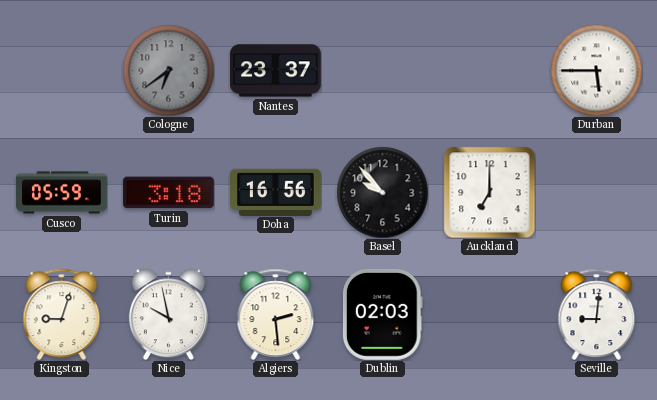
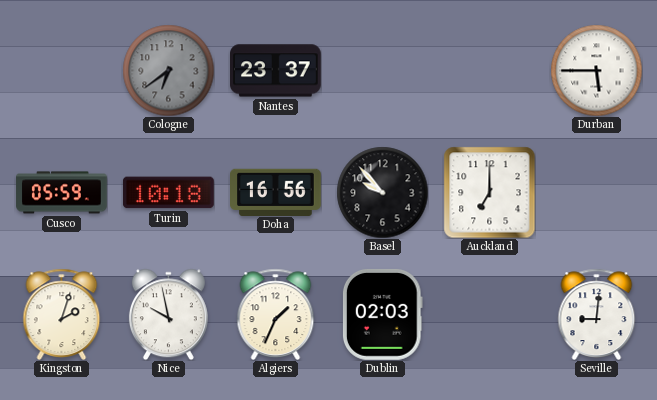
Turin: 3:18 -> 10:18
Kingston: 9:03 -> 2:03
Algiers: 2:29 -> 1:34
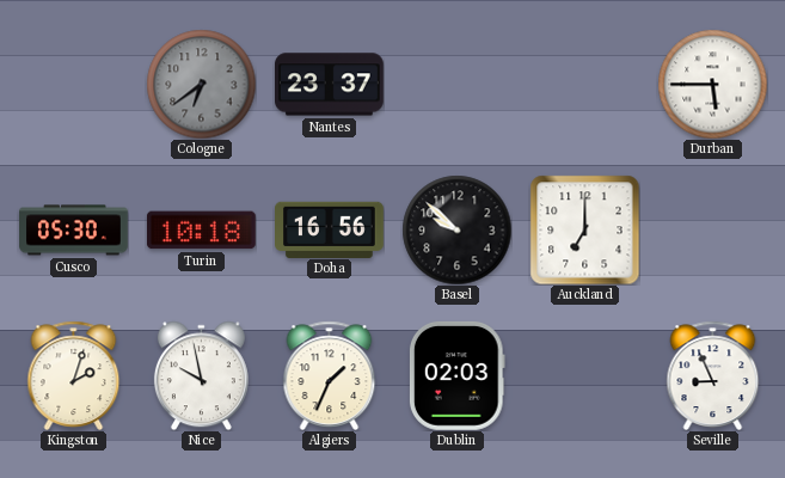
Cusco: 05:59 -> 05:30
Basel: 9:53 -> 9:52
Seville: 9:01 -> 8:56
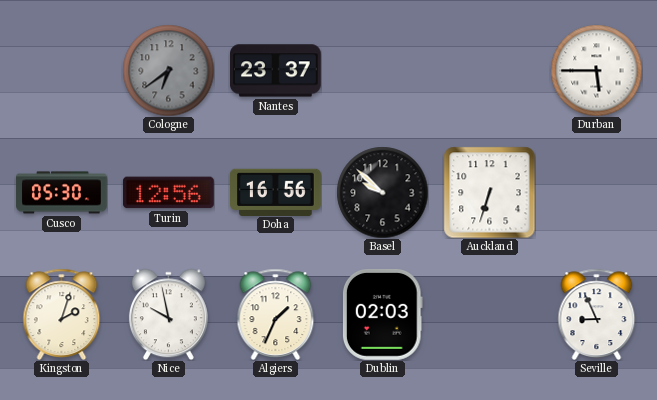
Turin: 10:18 -> 12:56
Auckland: 7:00 -> 6:33
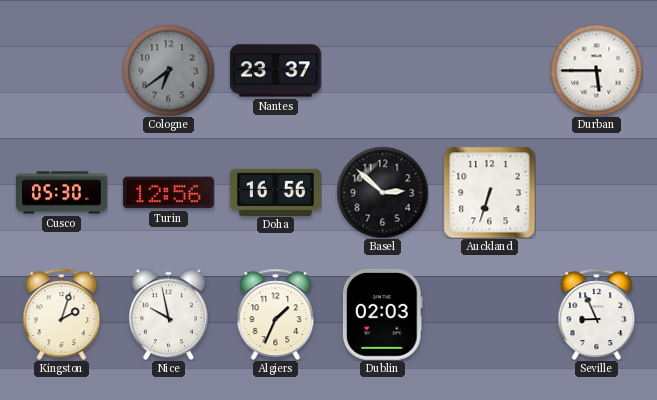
Basel: 9:52 -> 2:52
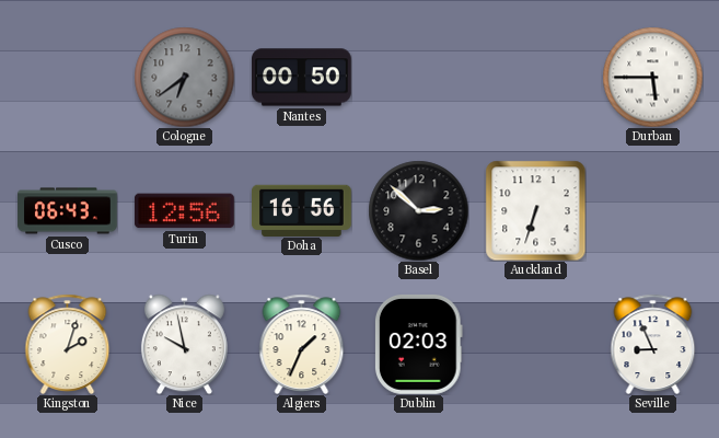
Nantes: 23:37 -> 00:50
Cusco: 05:30 -> 06:43
